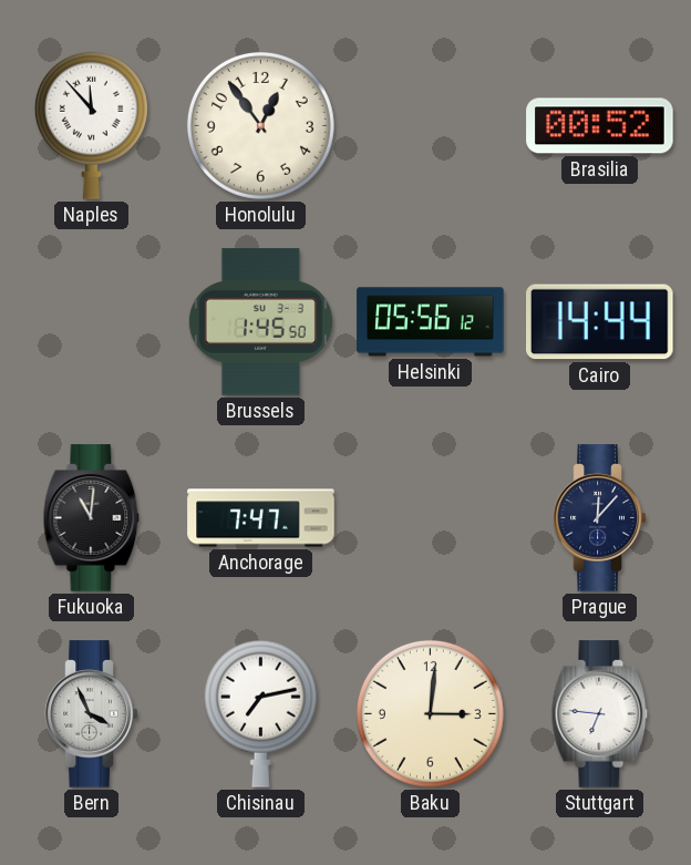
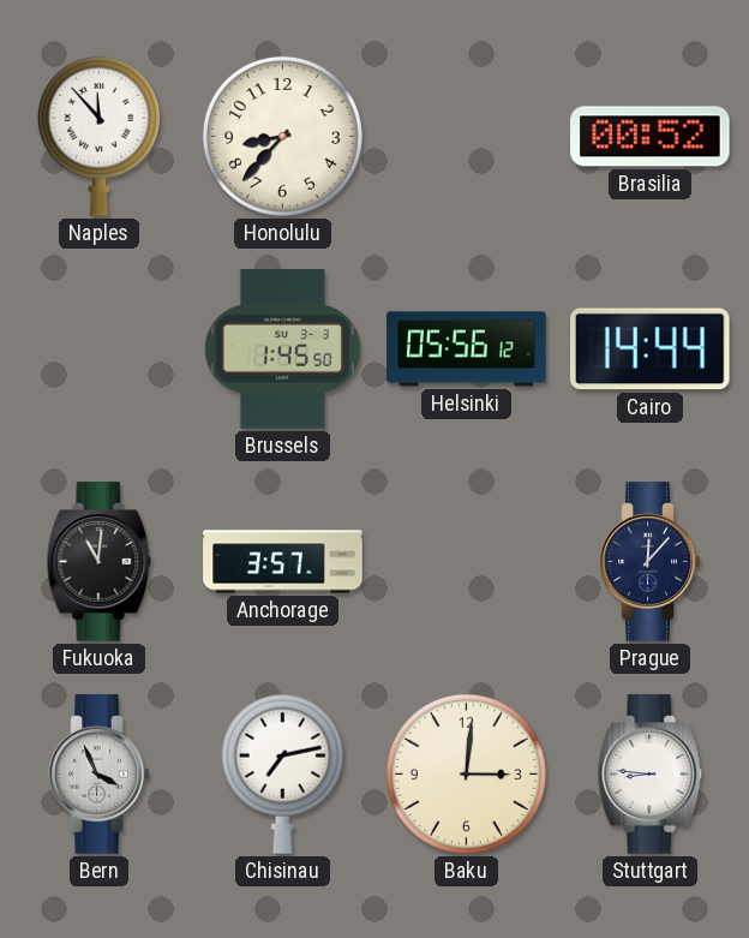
Honolulu: 12:54 -> 8:37
Anchorage: 7:47 -> 3:57
Stuttgart: 6:46 -> 8:46
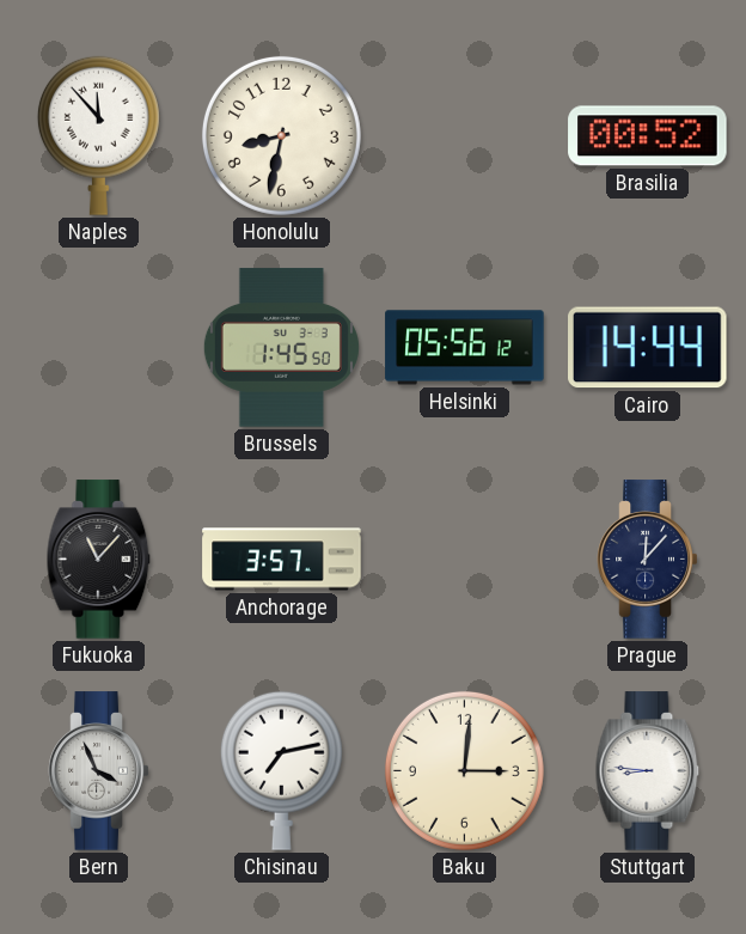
Honolulu: 8:37 -> 8:32
Fukuoka: 11:01 -> 11:07
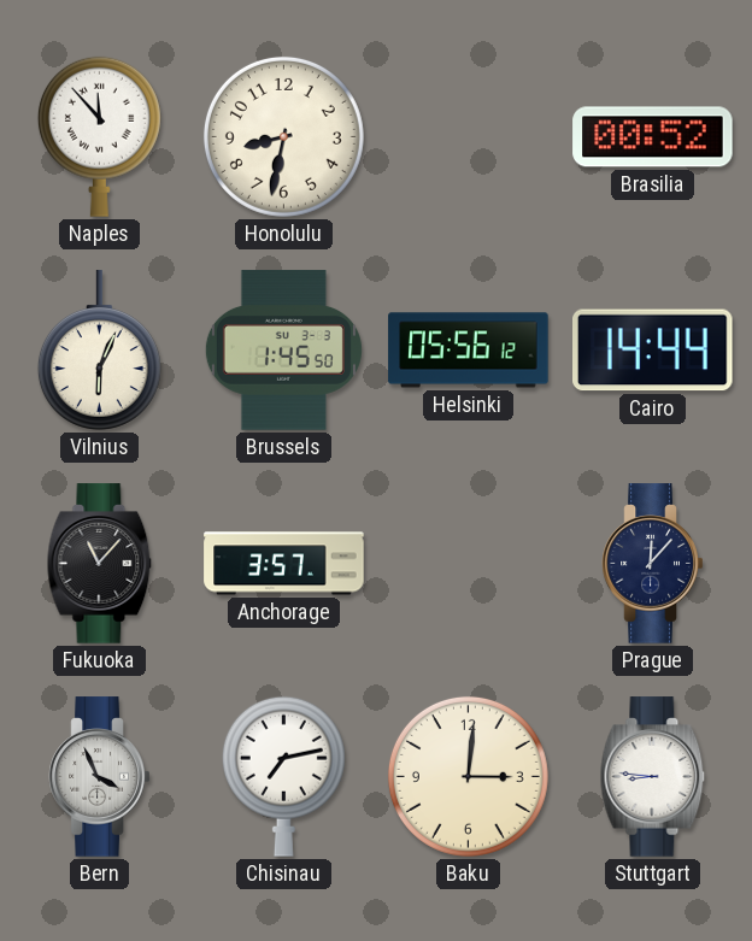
Vilnius: none -> 6:04
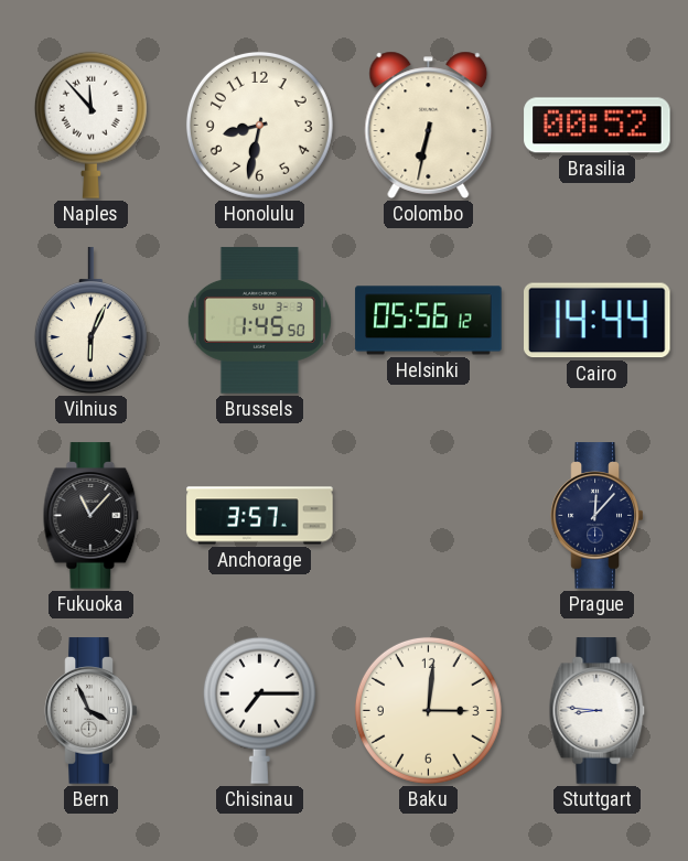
Colombo: none -> 6:32
Chisinau: 7:13 -> 7:15
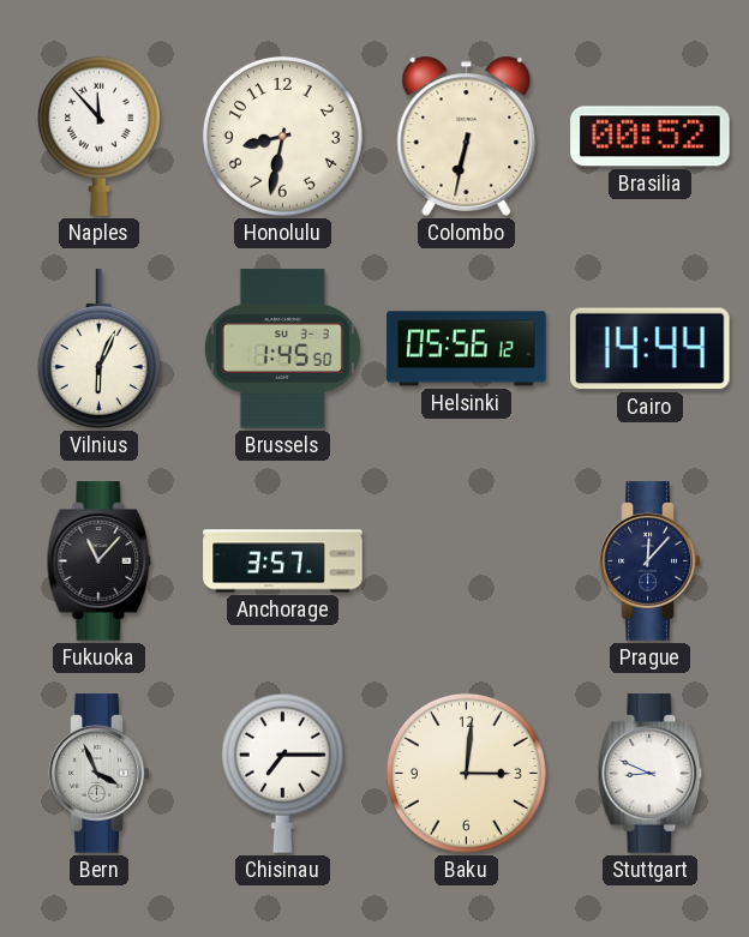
Stuttgart: 8:46 -> 8:49
